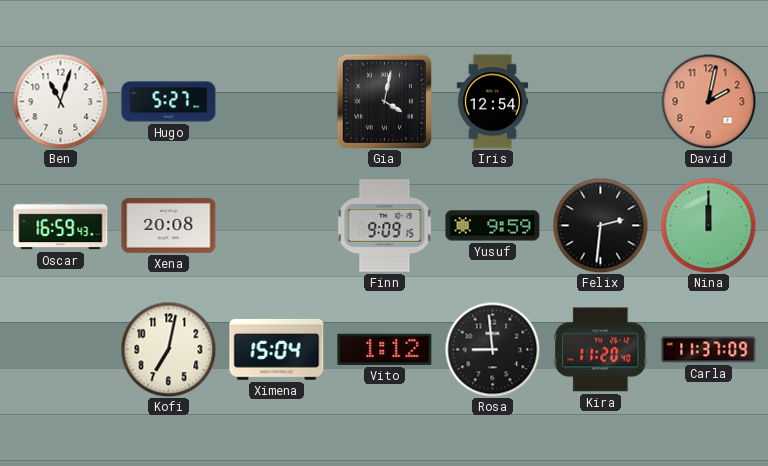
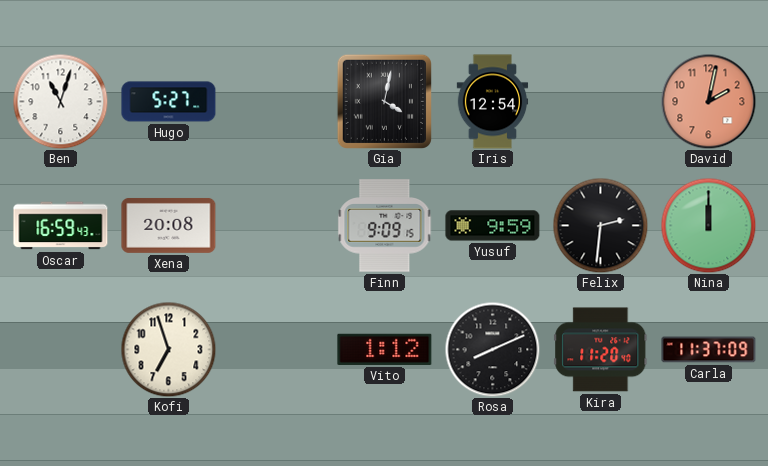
Kofi: 7:02 -> 6:57
Ximena: 15:04 -> none
Rosa: 8:59 -> 8:11
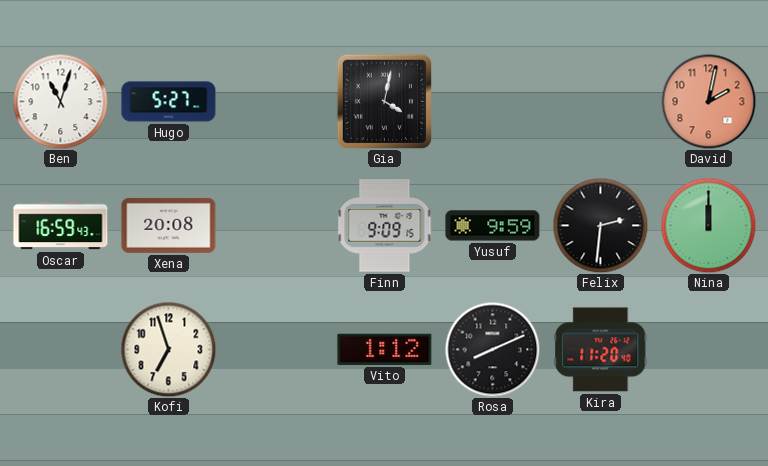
Iris: 12:54 -> none
Carla: 11:37 -> none
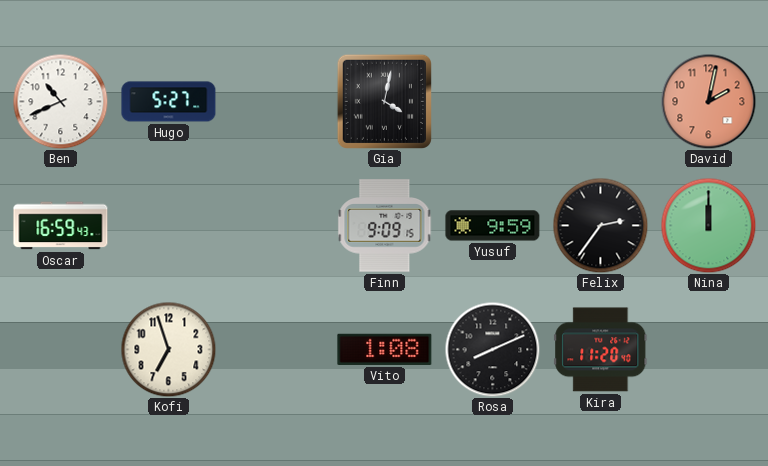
Ben: 11:03 -> 10:41
Xena: 20:08 -> none
Felix: 2:31 -> 2:36
Vito: 1:12 -> 1:08
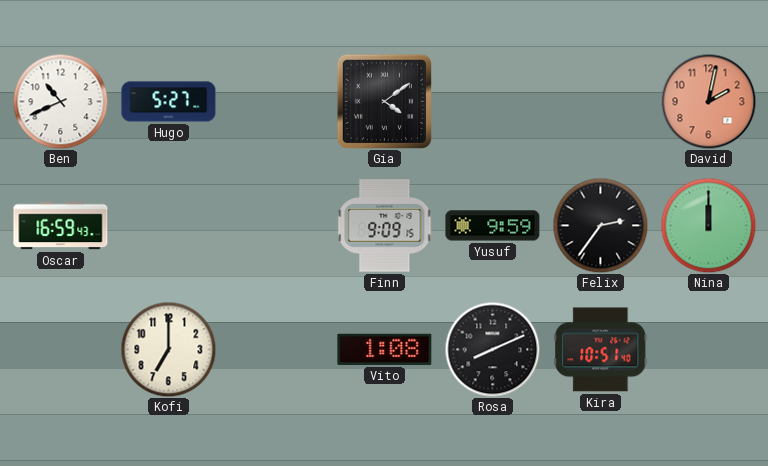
Gia: 4:02 -> 4:09
Kofi: 6:57 -> 7:00
Kira: 11:20 -> 10:51
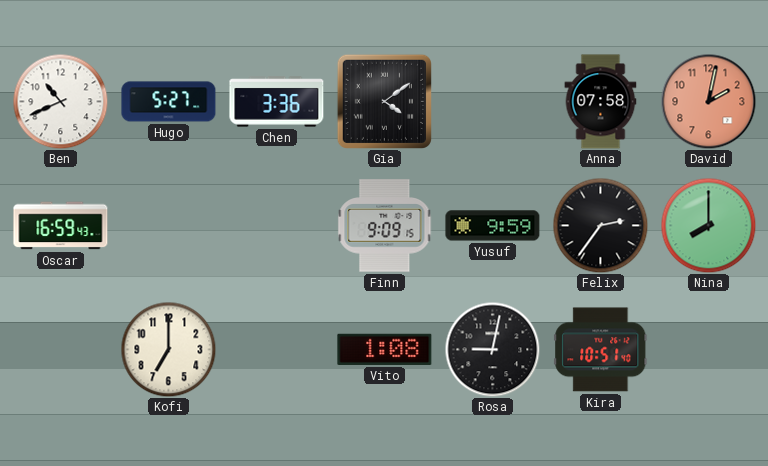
Chen: none -> 3:36
Anna: none -> 07:58
Nina: 12:00 -> 8:00
Rosa: 8:11 -> 9:02
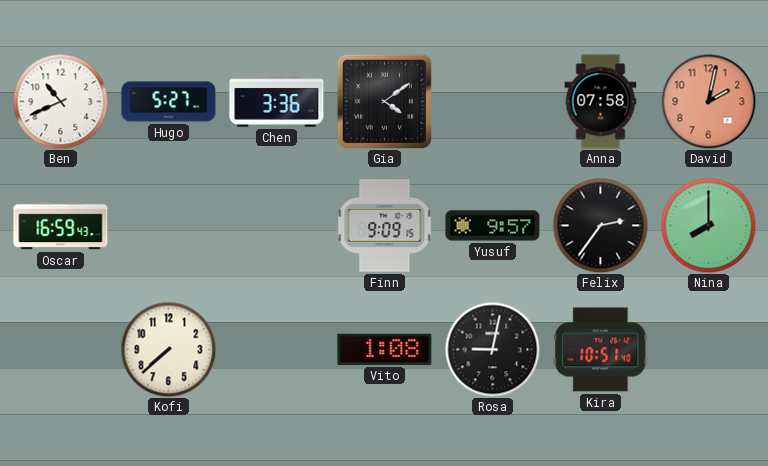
Yusuf: 9:59 -> 9:57
Kofi: 7:00 -> 7:38
